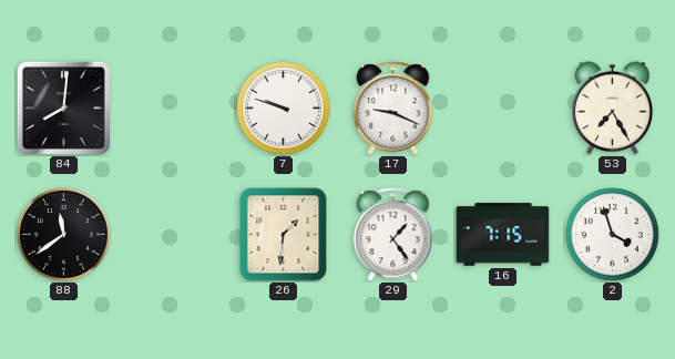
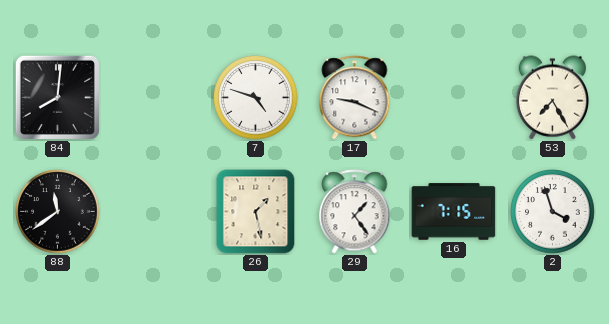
7: 9:48 -> 4:48
26: 1:31 -> 1:28
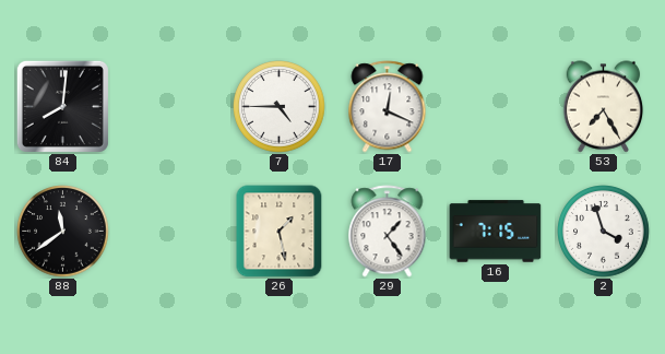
7: 4:48 -> 4:45
17: 9:19 -> 12:19
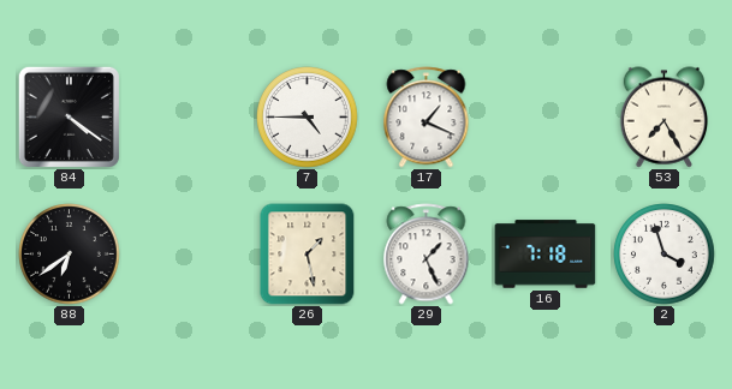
84: 8:01 -> 4:21
17: 12:19 -> 1:19
88: 11:39 -> 6:39
29: 1:24 -> 1:26
16: 7:15 -> 7:18
